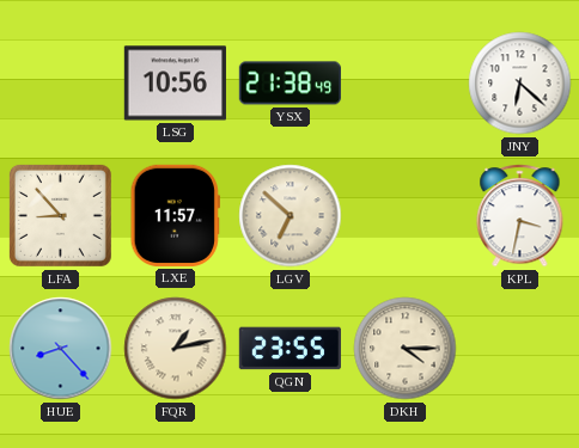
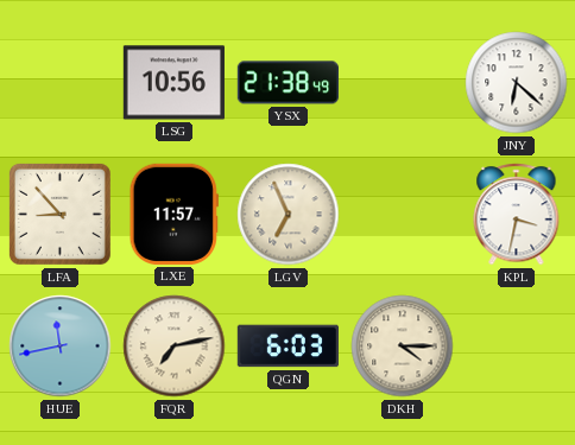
LGV: 6:52 -> 6:56
HUE: 8:23 -> 11:43
FQR: 1:13 -> 7:13
QGN: 23:55 -> 6:03
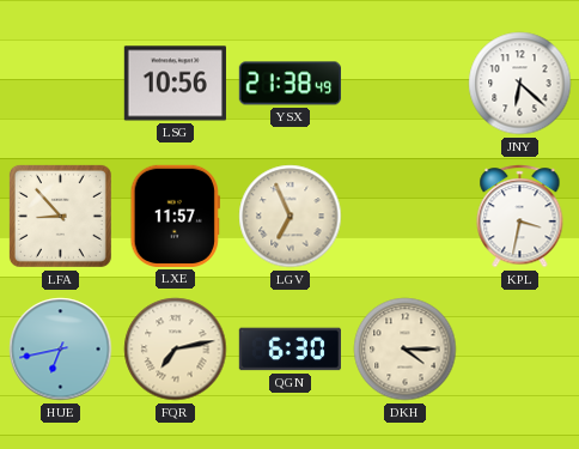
HUE: 11:43 -> 6:43
QGN: 6:03 -> 6:30
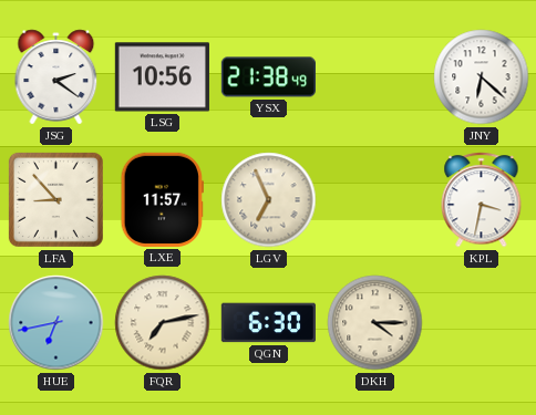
JSG: none -> 2:21
